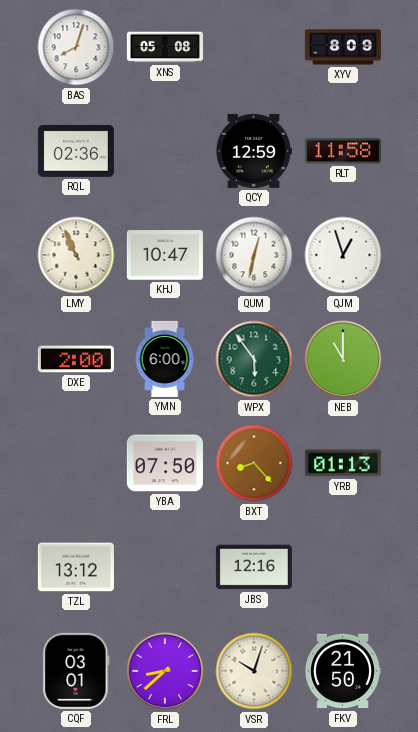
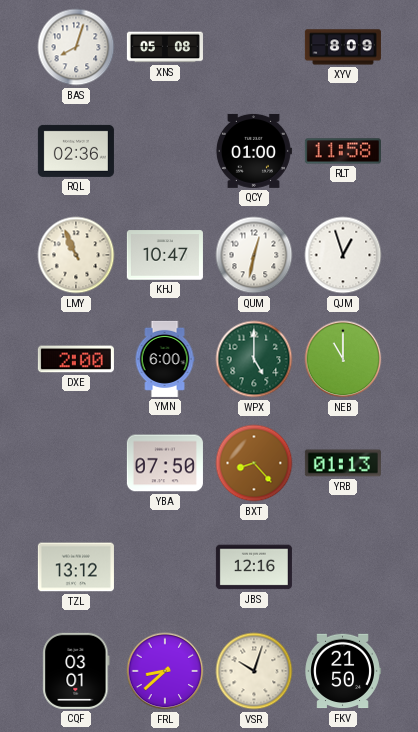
QCY: 12:59 -> 01:00
WPX: 5:54 -> 5:00
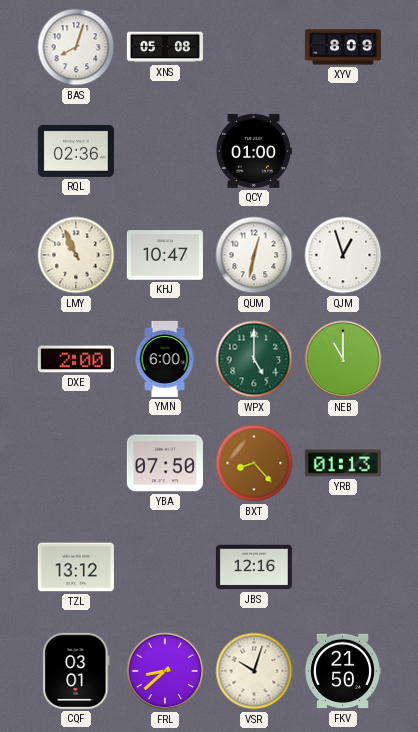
RLT: 11:58 -> none
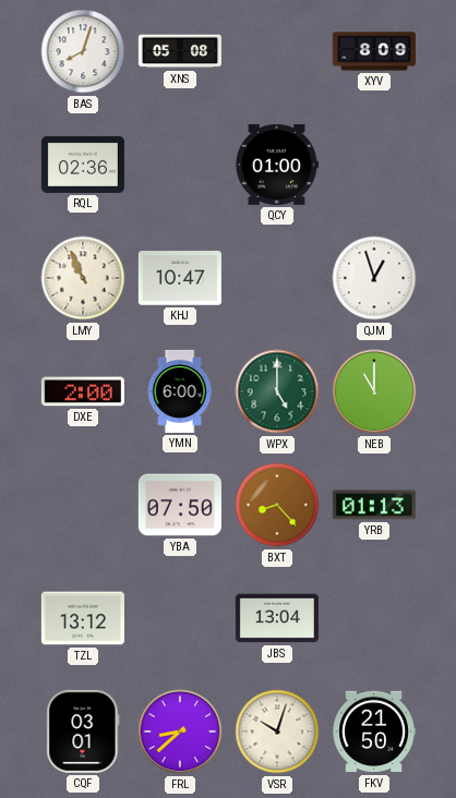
QUM: 12:32 -> none
JBS: 12:16 -> 13:04
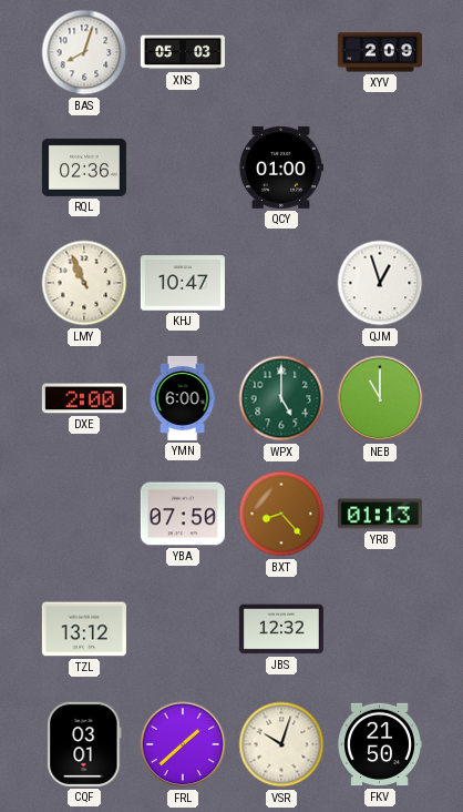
XNS: 05:08 -> 05:03
XYV: 8:09 -> 2:09
JBS: 13:04 -> 12:32
FRL: 8:38 -> 1:38
